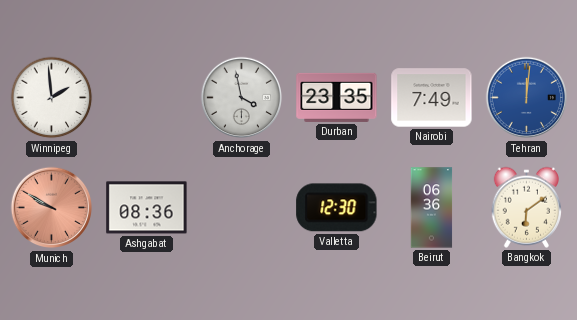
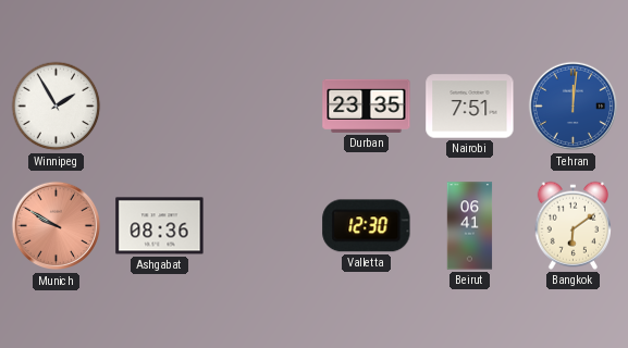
Winnipeg: 1:59 -> 1:55
Anchorage: 3:58 -> none
Nairobi: 7:49 -> 7:51
Beirut: 06:36 -> 06:41
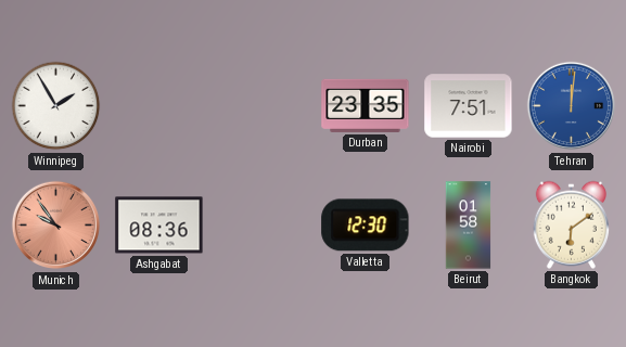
Munich: 9:50 -> 9:54
Beirut: 06:41 -> 01:58
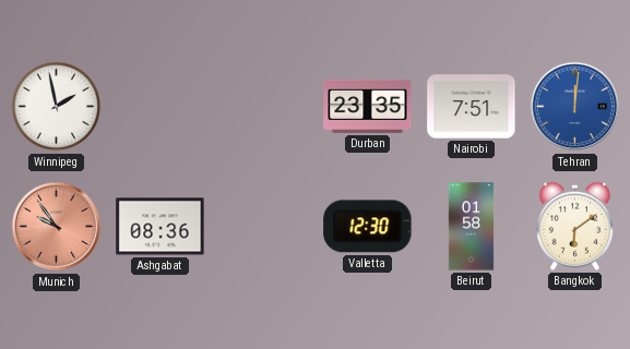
Winnipeg: 1:55 -> 1:58
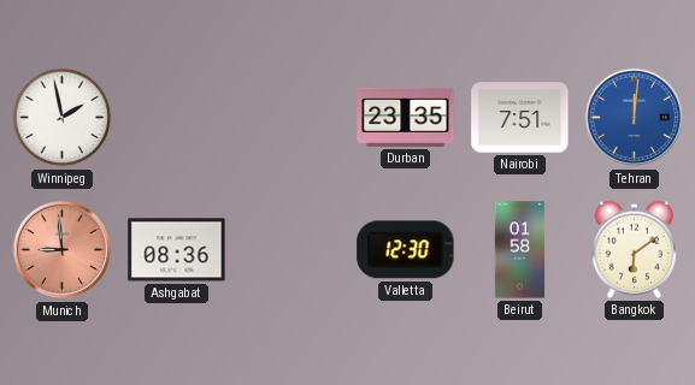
Munich: 9:54 -> 8:59
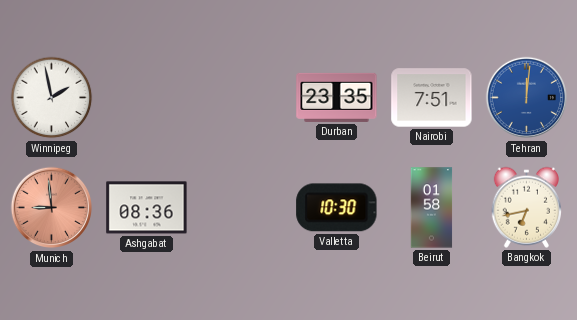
Valletta: 12:30 -> 10:30
Bangkok: 6:09 -> 6:43
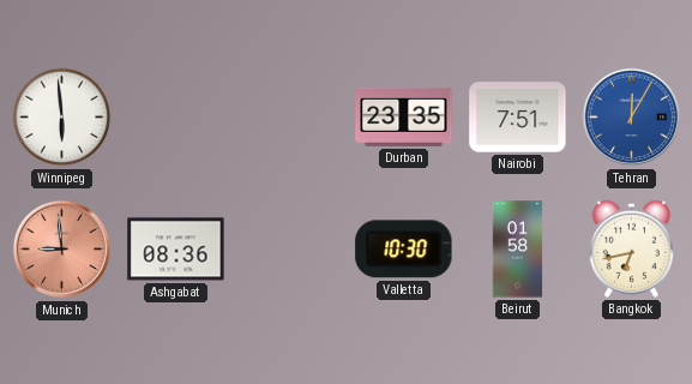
Winnipeg: 1:58 -> 5:59
Tehran: 12:01 -> 12:05
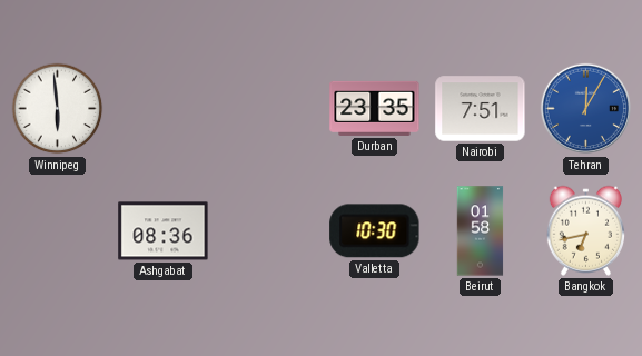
Munich: 8:59 -> none
